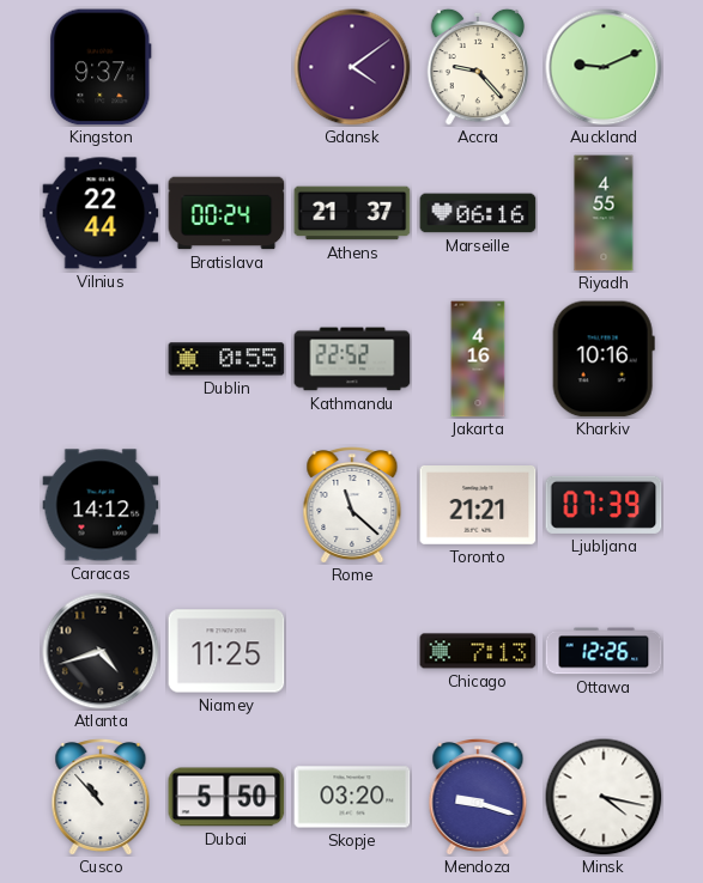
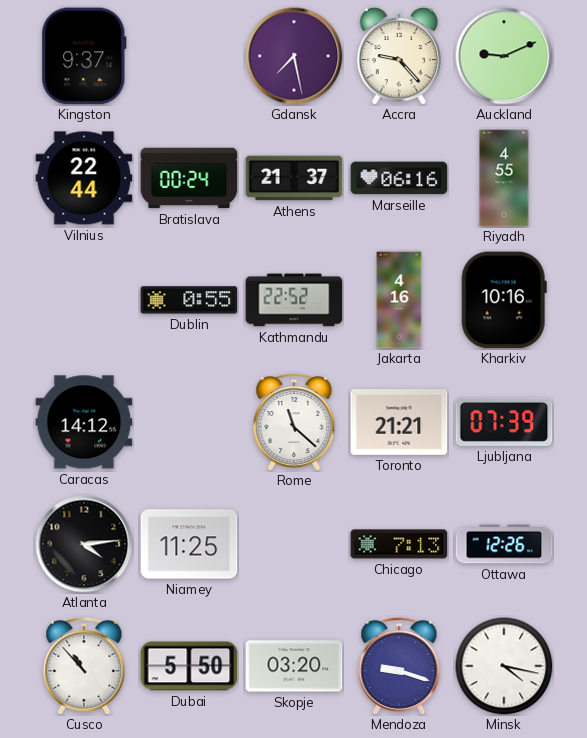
Gdansk: 4:09 -> 7:28
Atlanta: 4:42 -> 4:14
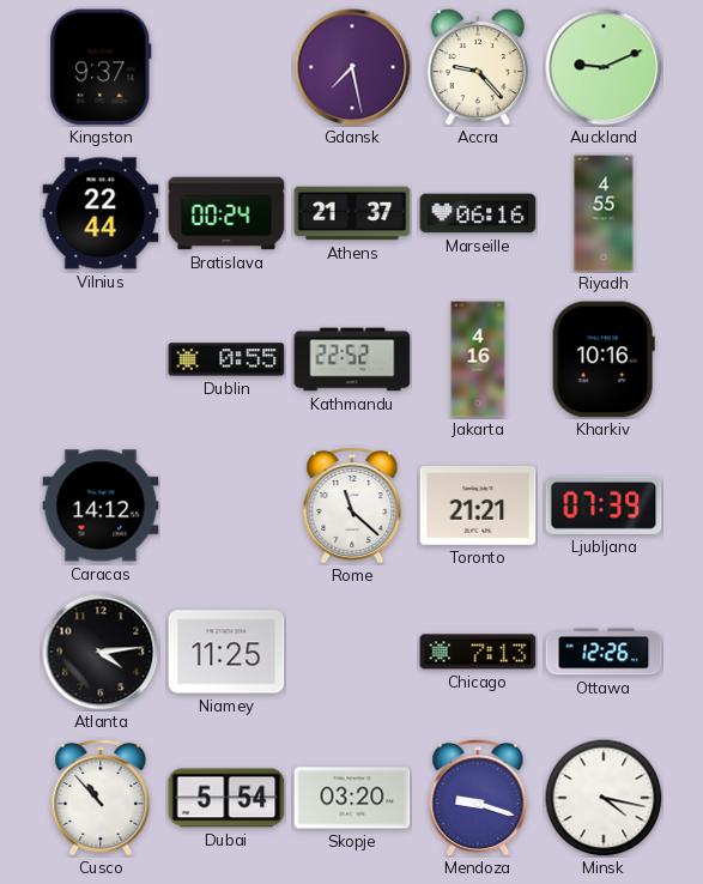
Dubai: 5:50 -> 5:54
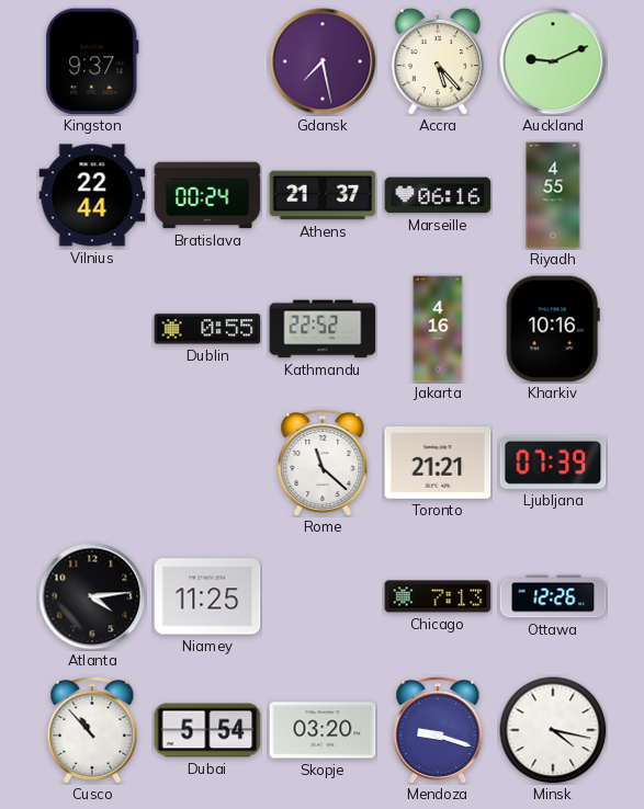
Accra: 9:23 -> 5:23
Caracas: 14:12 -> none
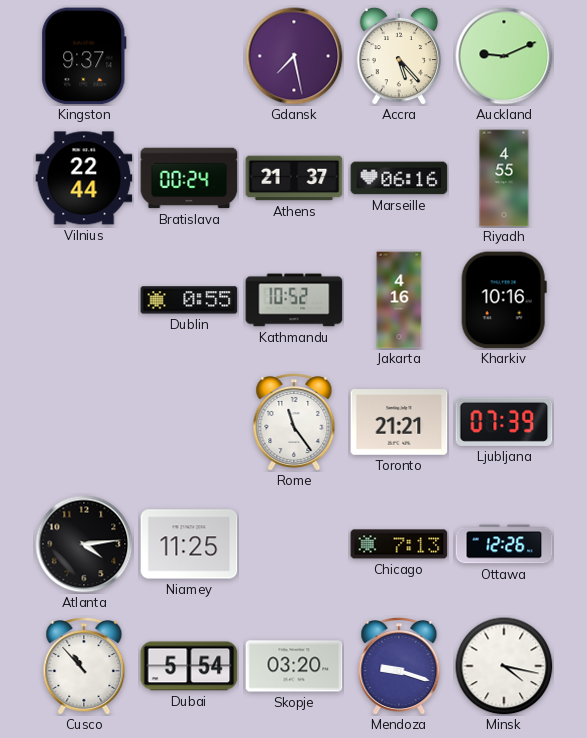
Kathmandu: 22:52 -> 10:52
Rome: 11:22 -> 11:24
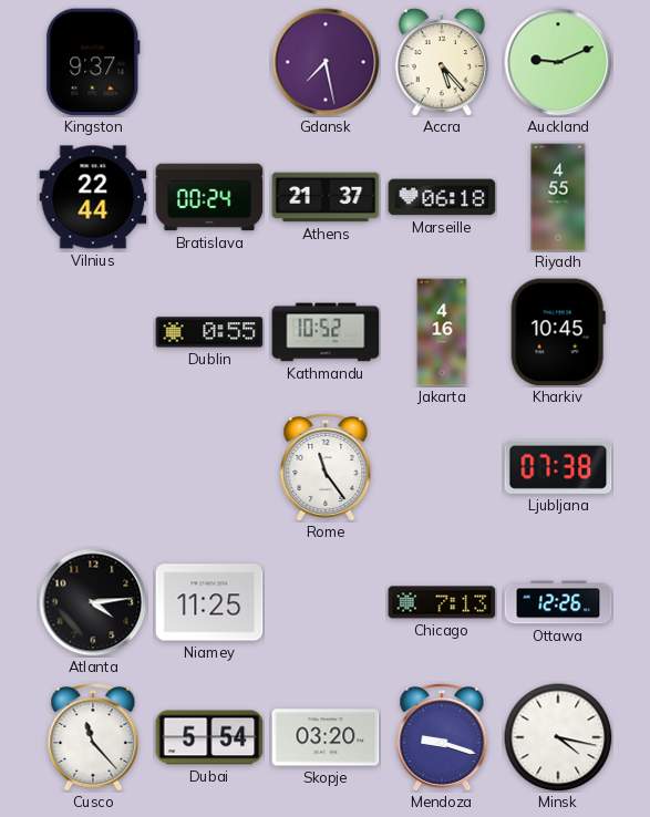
Marseille: 06:16 -> 06:18
Kharkiv: 10:16 -> 10:45
Toronto: 21:21 -> none
Ljubljana: 07:39 -> 07:38
Cusco: 10:53 -> 11:23
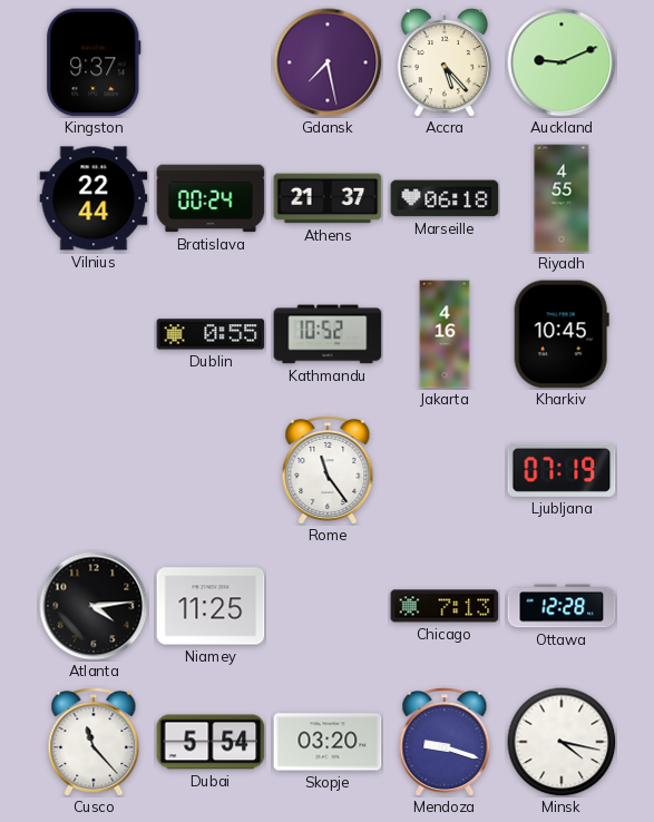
Ljubljana: 07:38 -> 07:19
Ottawa: 12:26 -> 12:28
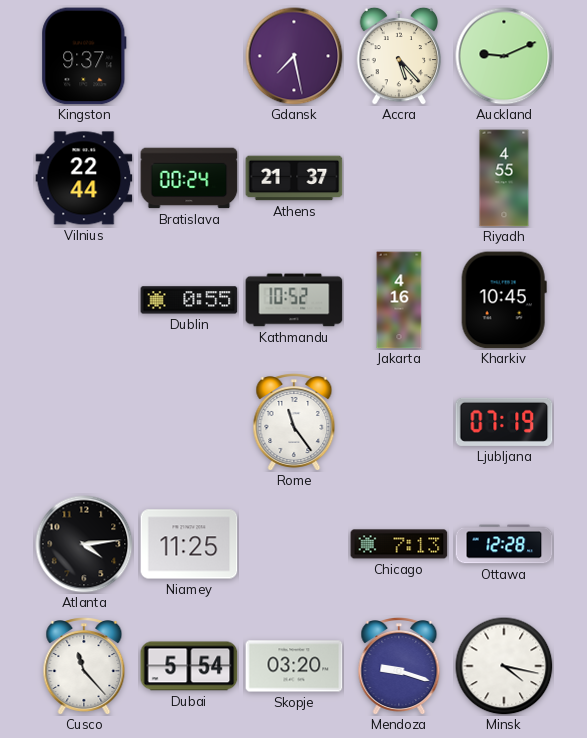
Marseille: 06:18 -> none
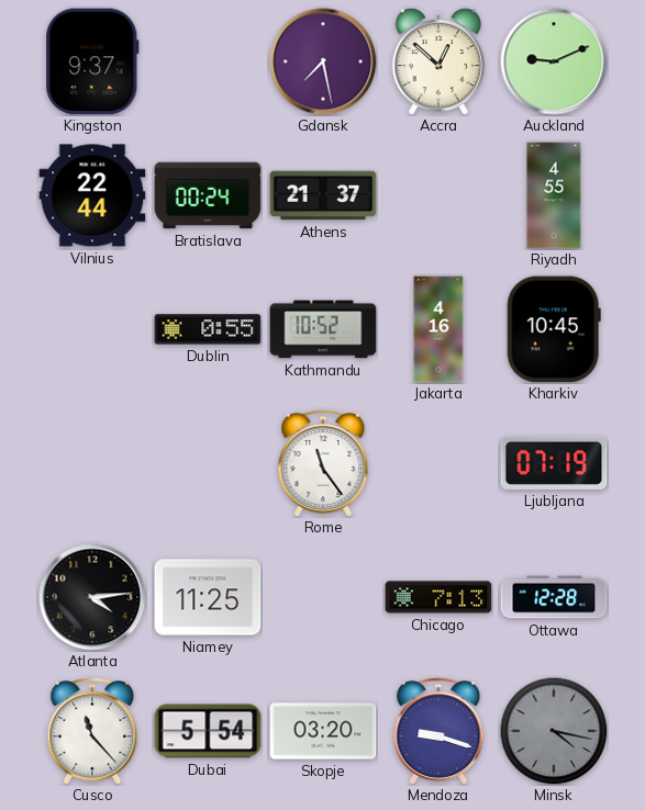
Accra: 5:23 -> 12:52
Minsk dial: white -> grey
